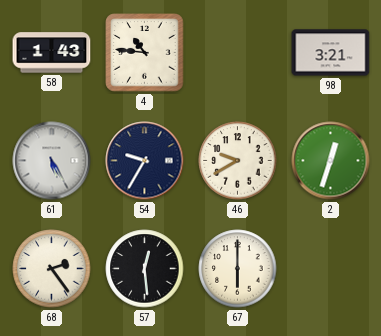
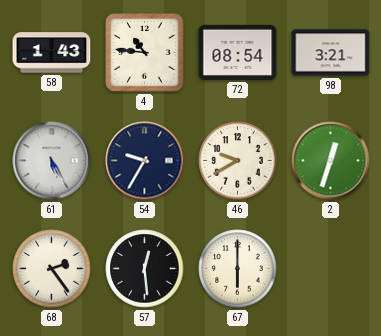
72: none -> 08:54
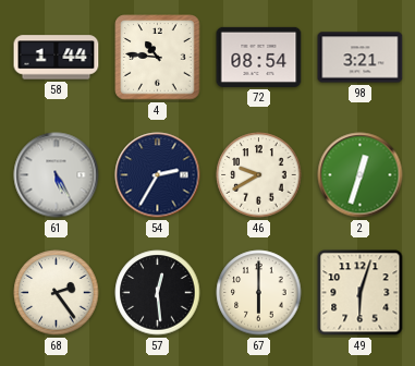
58: 1:43 -> 1:44
54: 9:35 -> 2:35
49: none -> 6:03
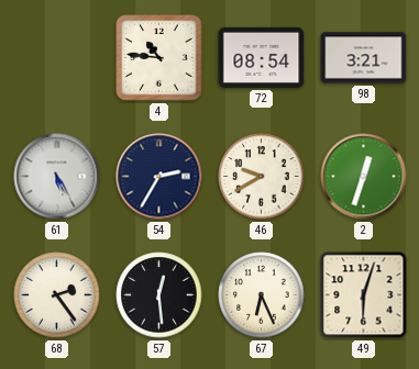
58: 1:44 -> none
67: 6:00 -> 6:26
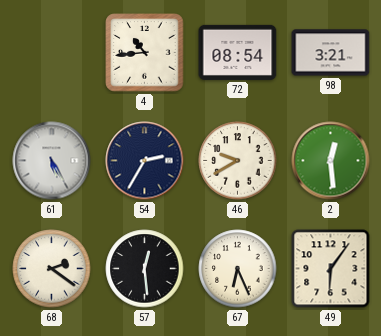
4: 10:46 -> 10:44
2: 12:33 -> 12:29
68: 2:24 -> 2:21
49: 6:03 -> 6:06
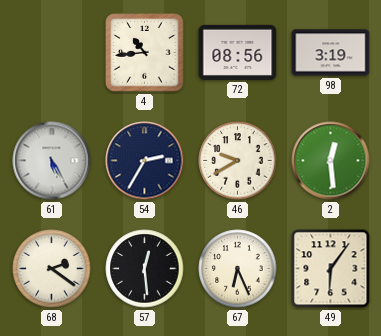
72: 08:54 -> 08:56
98: 3:21 -> 3:19
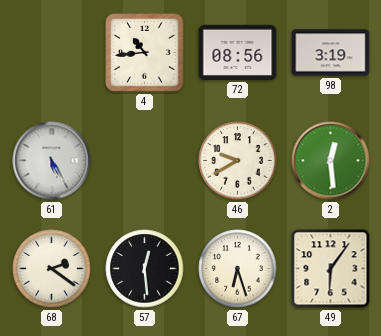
54: 2:35 -> none
67: 6:26 -> 6:27
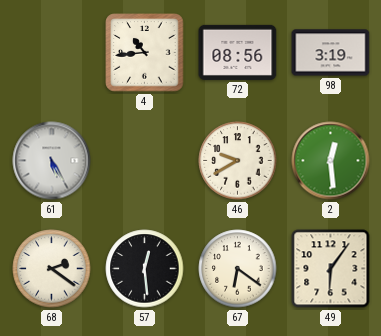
67: 6:27 -> 6:21
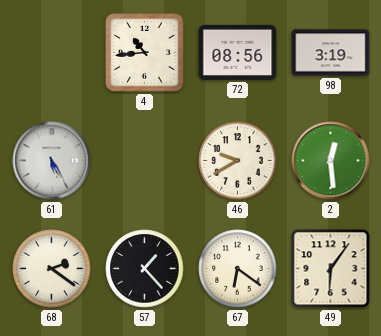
57: 12:29 -> 1:23
